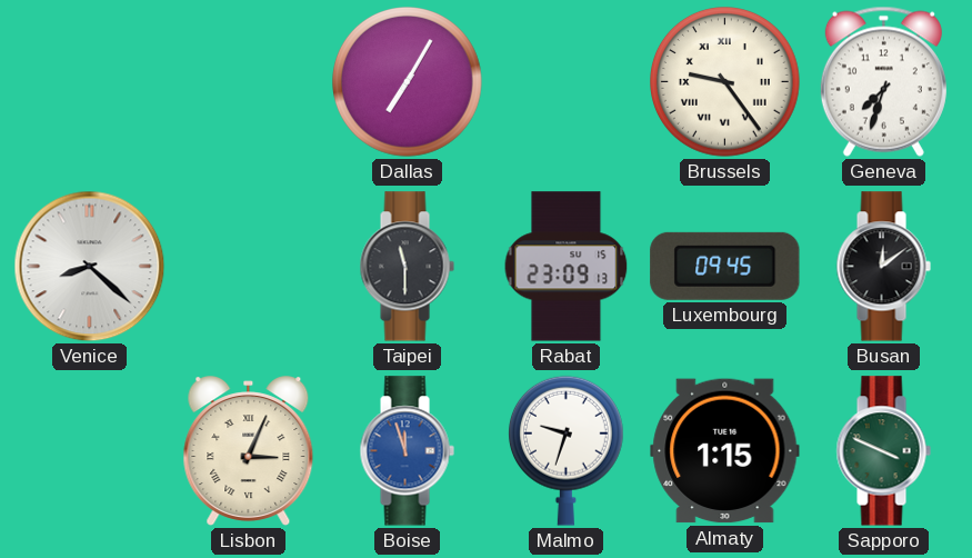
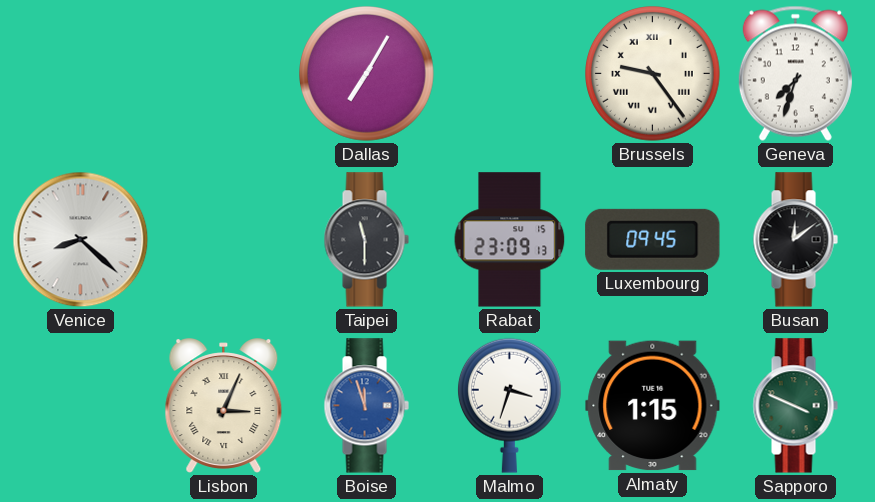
Malmo: 9:33 -> 3:33
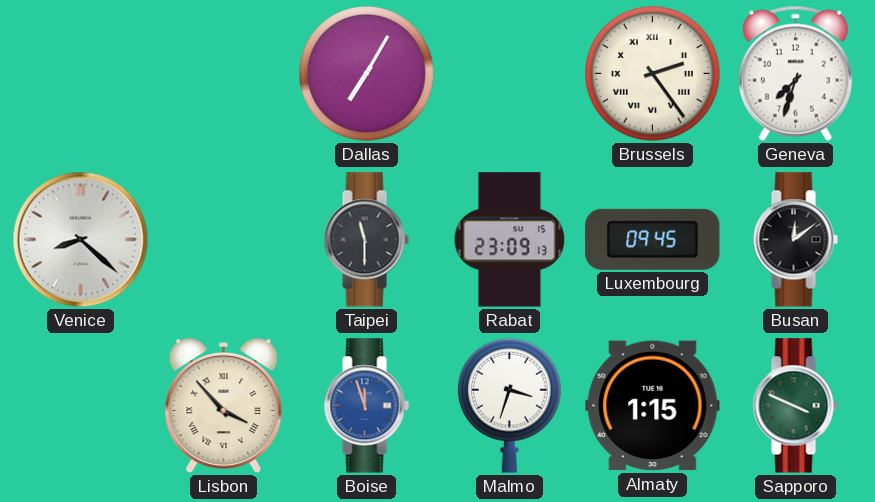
Brussels: 9:24 -> 2:24
Lisbon: 3:04 -> 3:53
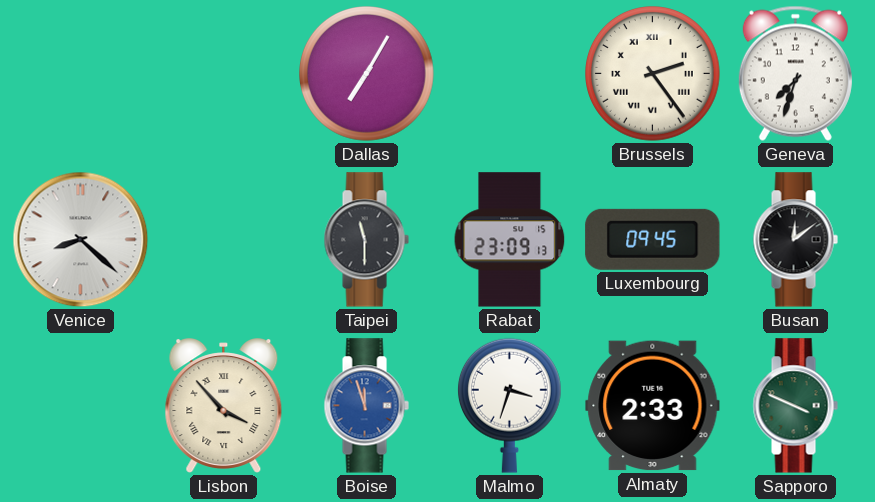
Almaty: 1:15 -> 2:33
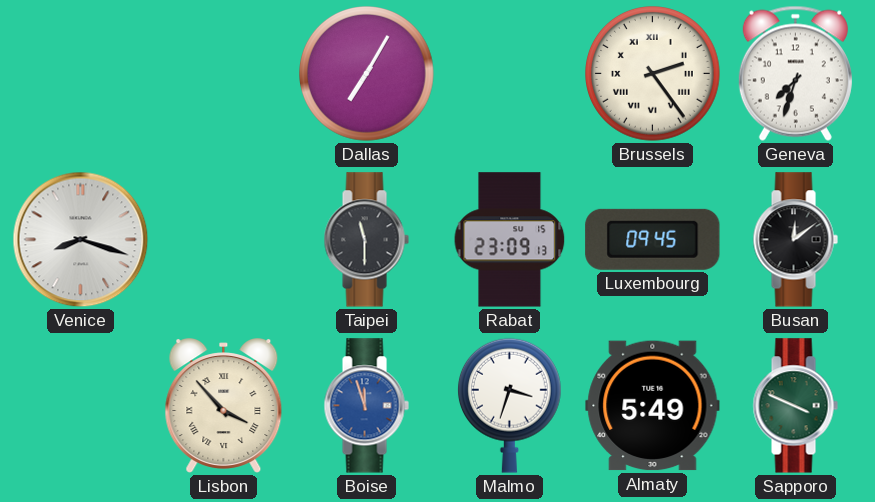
Venice: 8:22 -> 8:18
Almaty: 2:33 -> 5:49
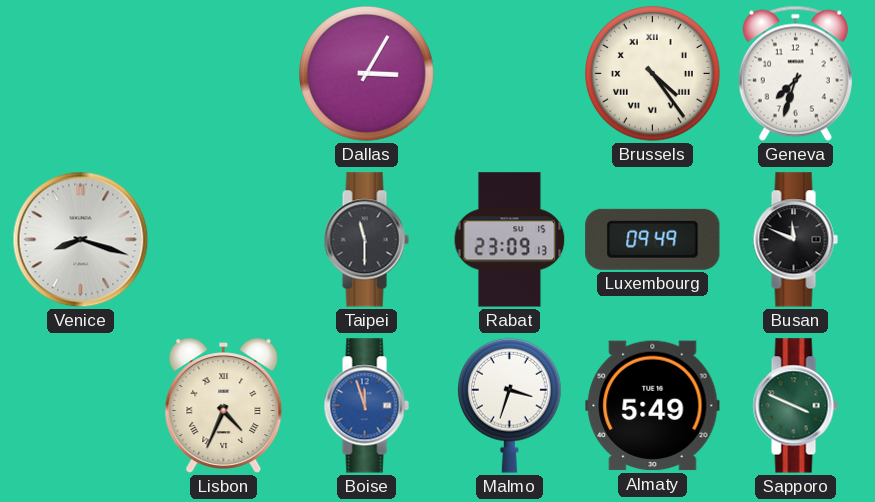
Dallas: 7:05 -> 3:05
Brussels: 2:24 -> 4:24
Luxembourg: 09:45 -> 09:49
Busan: 12:09 -> 11:49
Lisbon: 3:53 -> 4:34
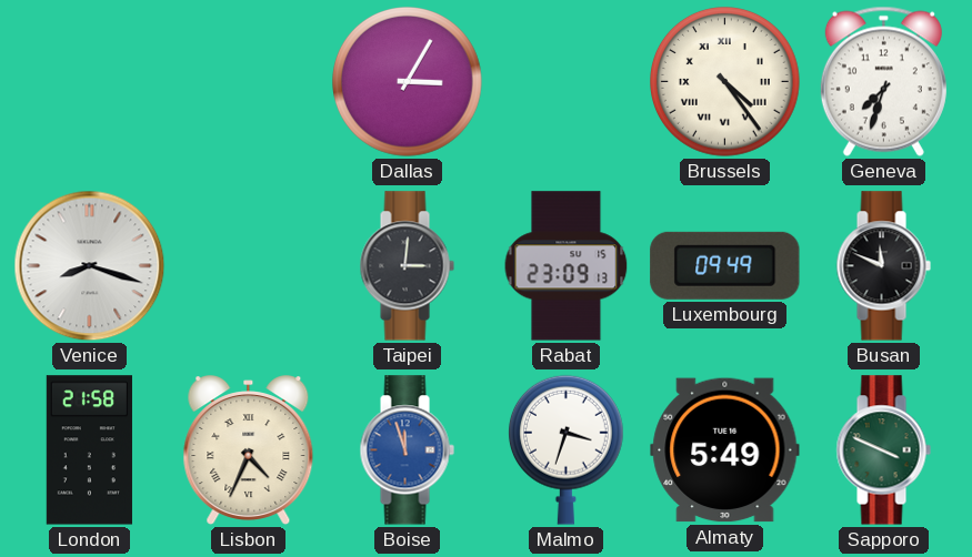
Taipei: 11:30 -> 3:01
London: none -> 21:58
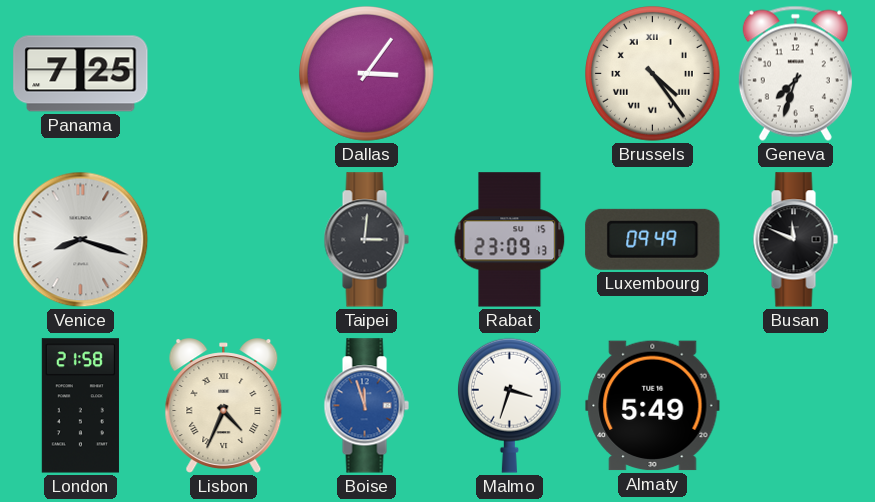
Panama: none -> 7:25
Dallas: 3:05 -> 3:06
Sapporo: 3:49 -> none
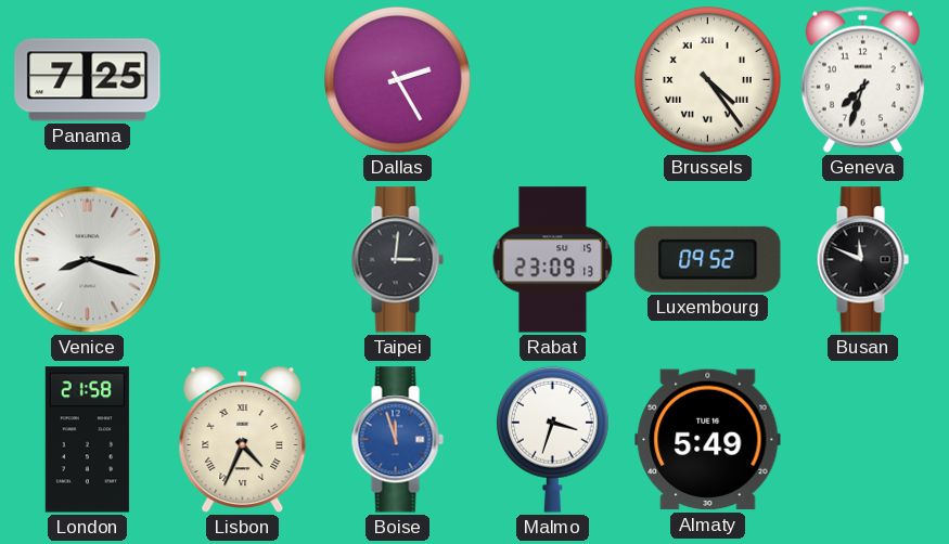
Dallas: 3:06 -> 2:25
Luxembourg: 09:49 -> 09:52
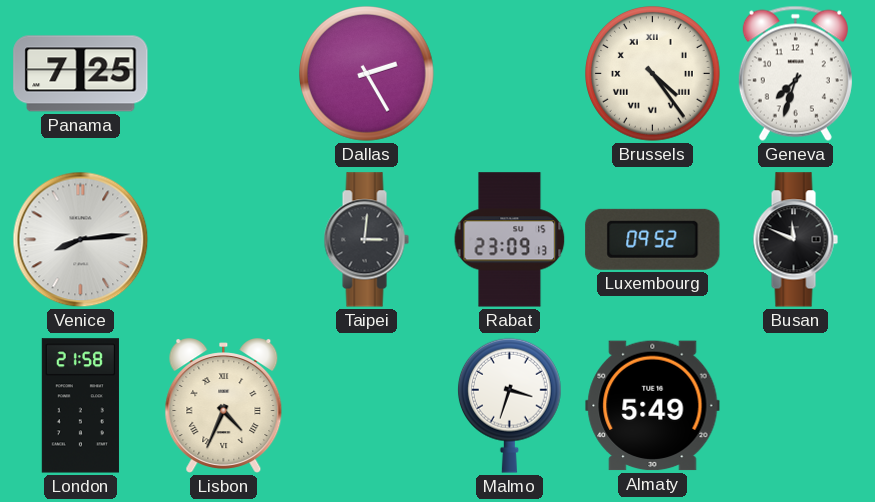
Venice: 8:18 -> 8:14
Boise: 11:57 -> none
